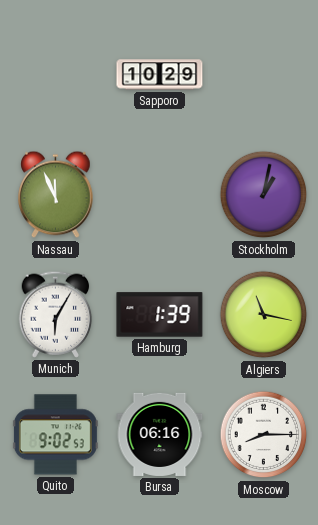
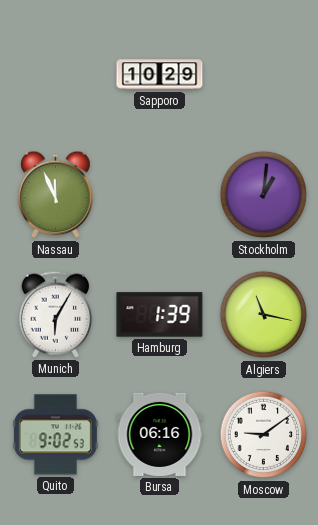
Stockholm: 1:02 -> 1:01
Moscow: 8:15 -> 9:09
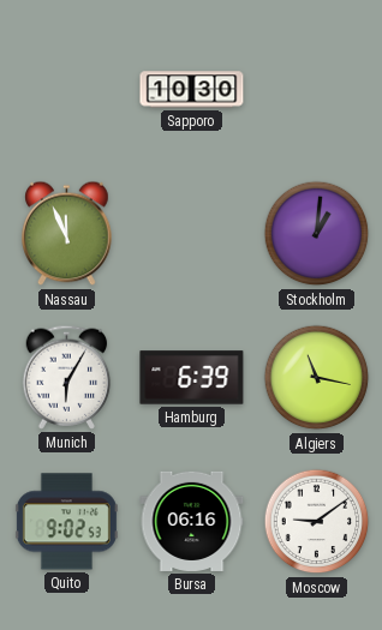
Sapporo: 10:29 -> 10:30
Hamburg: 1:39 -> 6:39
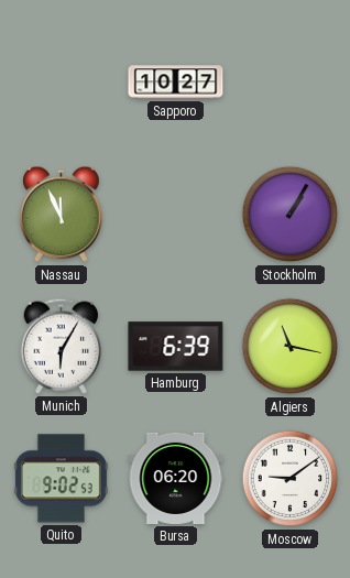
Sapporo: 10:30 -> 10:27
Stockholm: 1:01 -> 1:05
Bursa: 06:16 -> 06:20
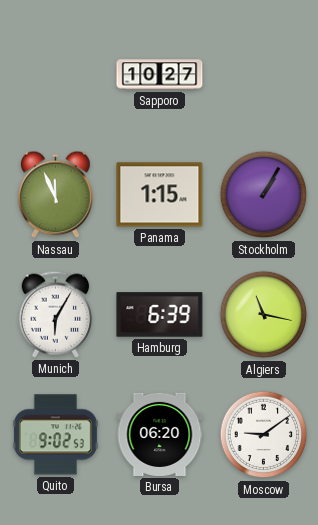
Panama: none -> 1:15
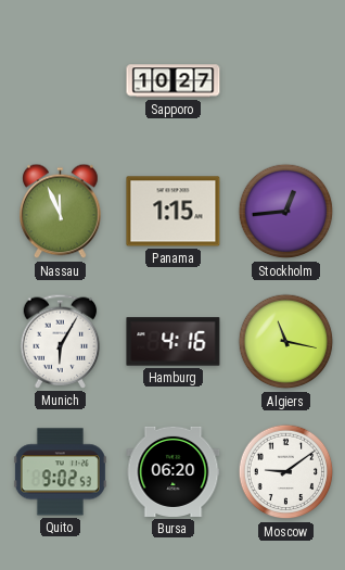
Stockholm: 1:05 -> 12:44
Hamburg: 6:39 -> 4:16
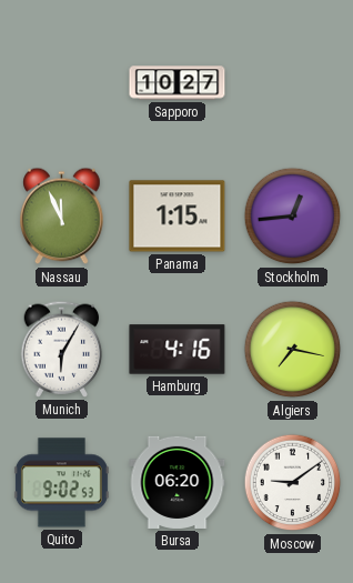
Algiers: 11:17 -> 7:17
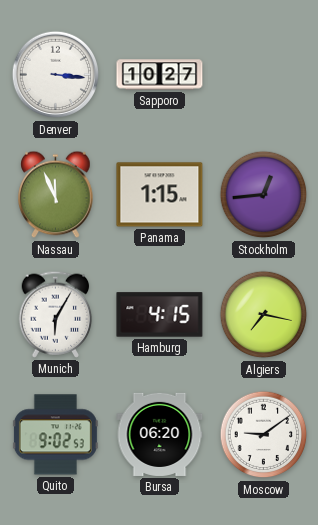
Denver: none -> 3:16
Hamburg: 4:16 -> 4:15
